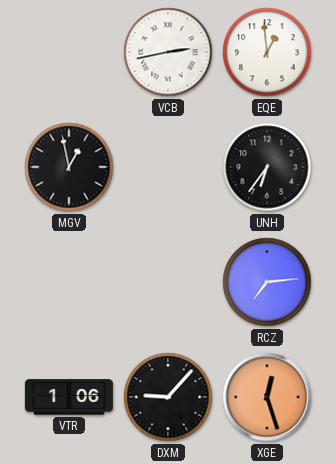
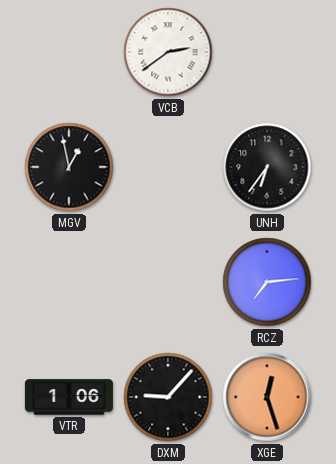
VCB: 2:43 -> 2:39
EQE: 12:59 -> none
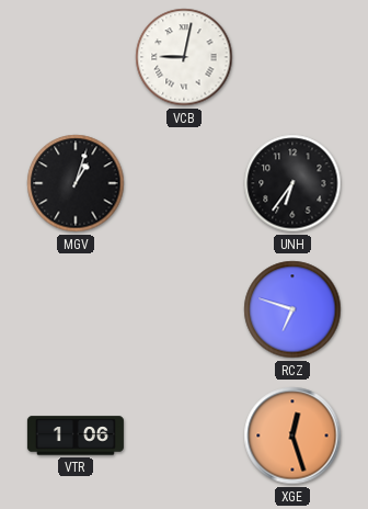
VCB: 2:39 -> 9:02
MGV: 12:58 -> 1:03
RCZ: 7:14 -> 6:48
DXM: 9:07 -> none
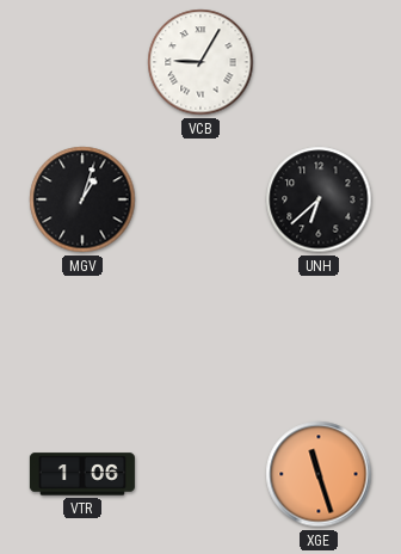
VCB: 9:02 -> 9:05
UNH: 6:36 -> 6:38
RCZ: 6:48 -> none
XGE: 12:27 -> 11:27
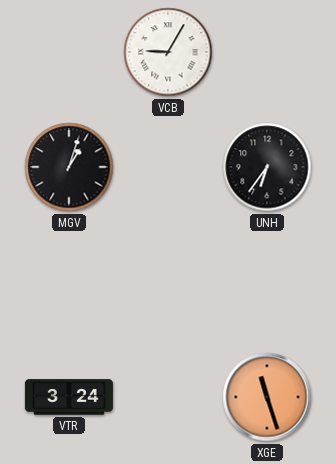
UNH: 6:38 -> 6:36
VTR: 1:06 -> 3:24
